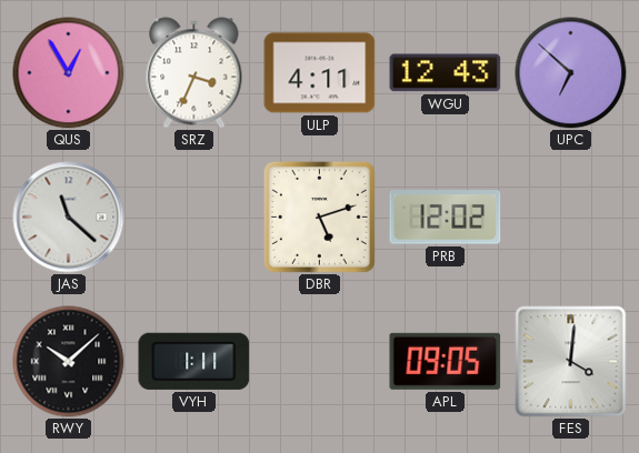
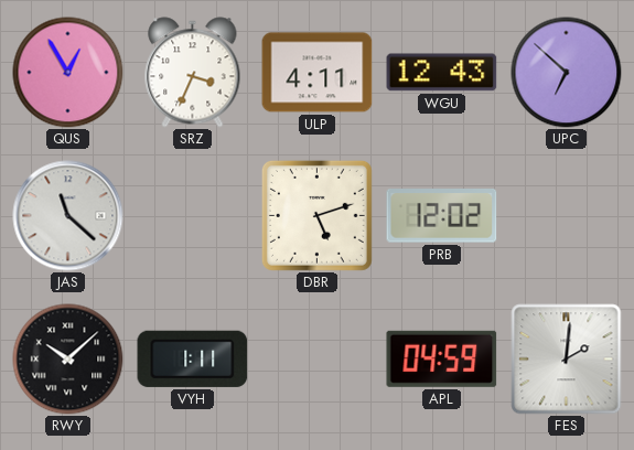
APL: 09:05 -> 04:59
FES: 4:01 -> 2:01
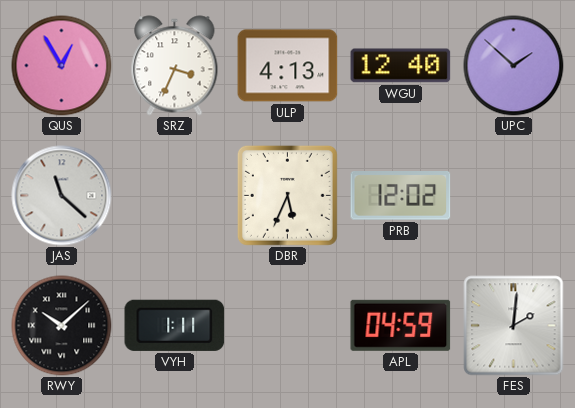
ULP: 4:11 -> 4:13
WGU: 12:43 -> 12:40
UPC: 6:52 -> 1:52
DBR: 5:12 -> 5:34
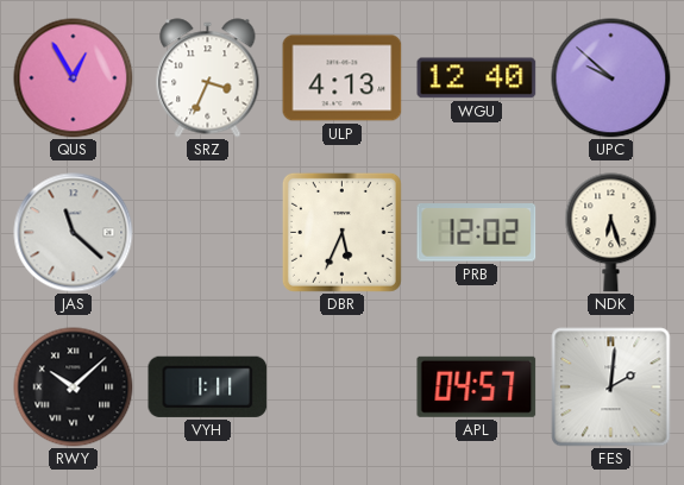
UPC: 1:52 -> 9:52
NDK: none -> 6:27
APL: 04:59 -> 04:57
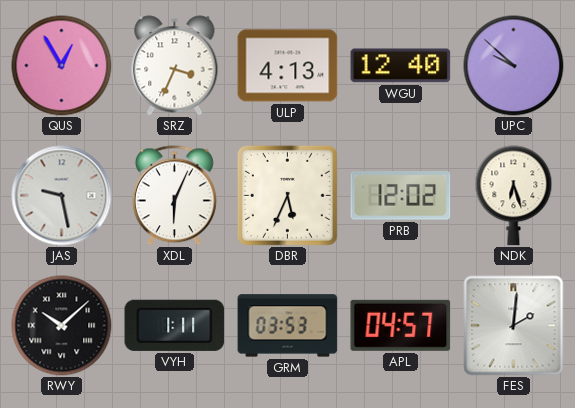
JAS: 11:22 -> 9:28
XDL: none -> 6:04
GRM: none -> 03:53
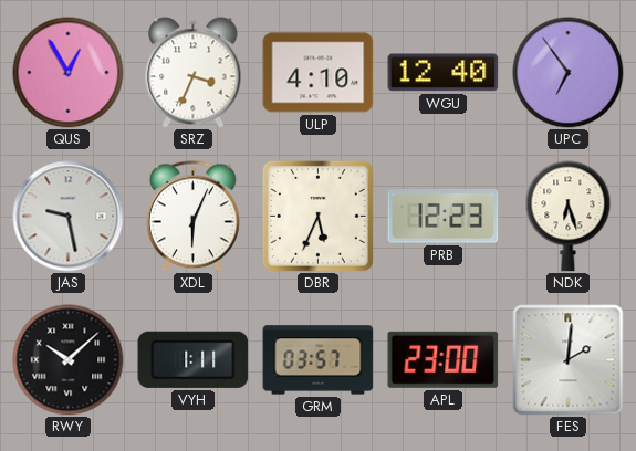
ULP: 4:13 -> 4:10
UPC: 9:52 -> 6:54
PRB: 12:02 -> 12:23
GRM: 03:53 -> 03:57
APL: 04:57 -> 23:00
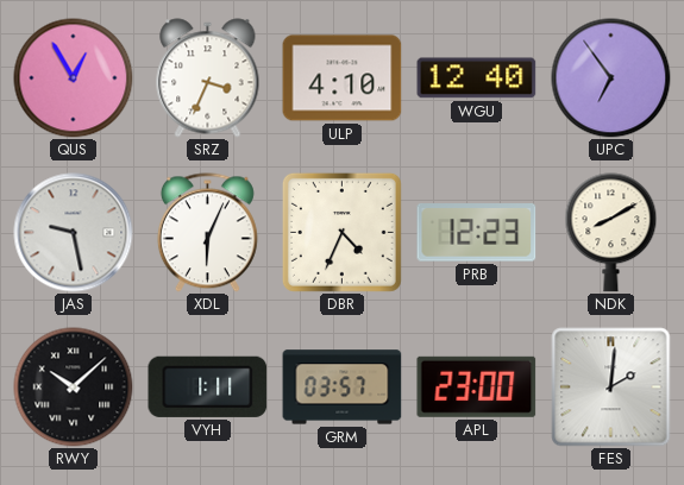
DBR: 5:34 -> 4:34
NDK: 6:27 -> 8:10
